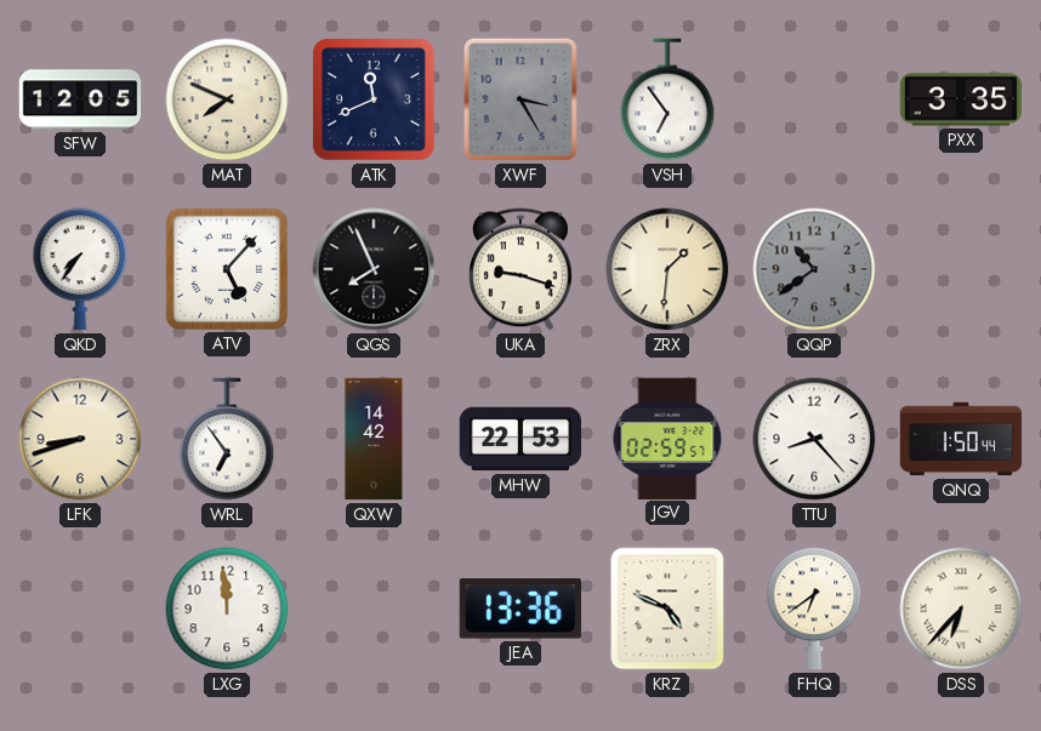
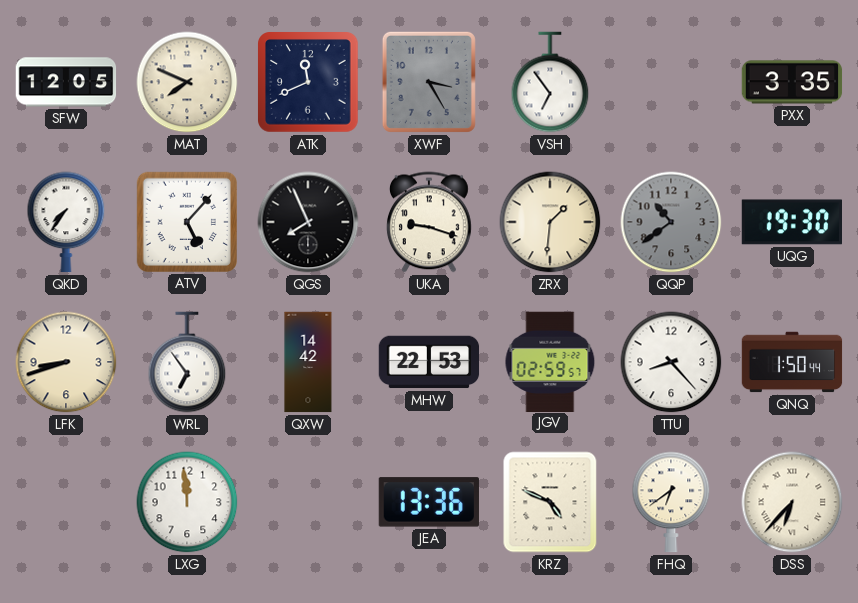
UQG: none -> 19:30
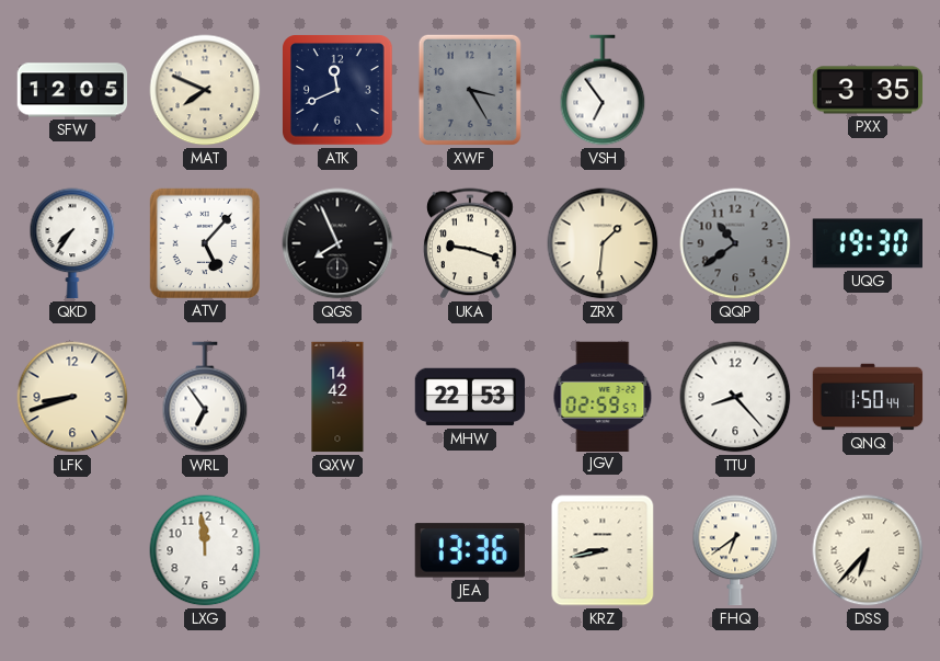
KRZ: 4:49 -> 8:43
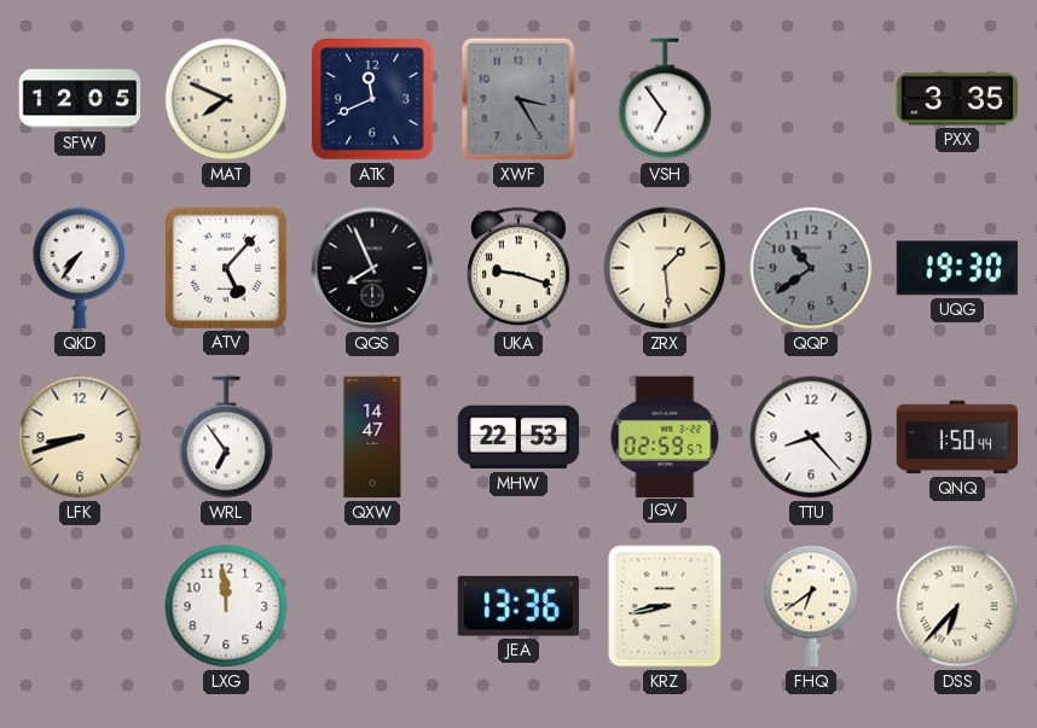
ZRX: 1:31 -> 1:29
QXW: 14:42 -> 14:47
